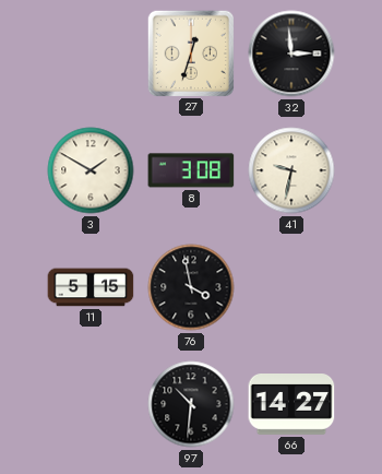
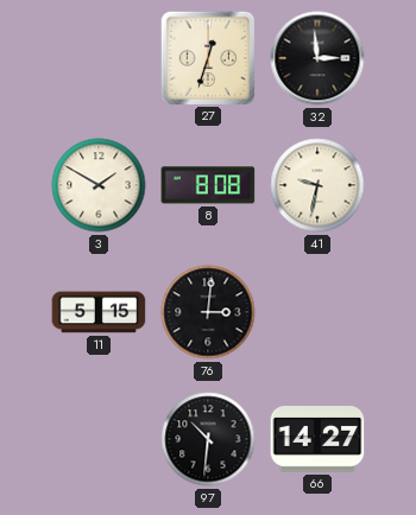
8: 3:08 -> 8:08
76: 3:58 -> 3:01
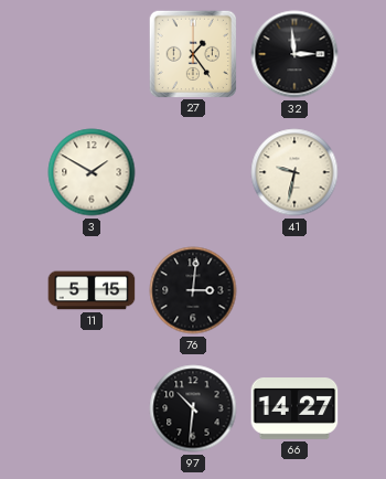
27: 12:33 -> 1:24
8: 8:08 -> none
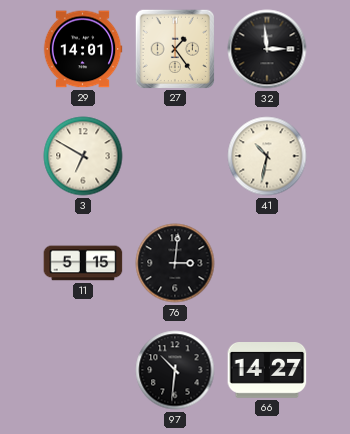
29: none -> 14:01
3: 1:50 -> 6:50
41: 9:32 -> 10:32
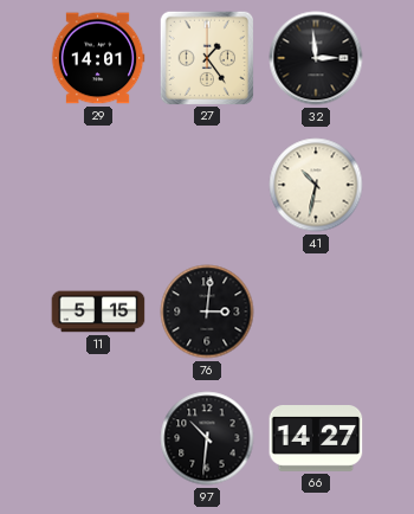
3: 6:50 -> none
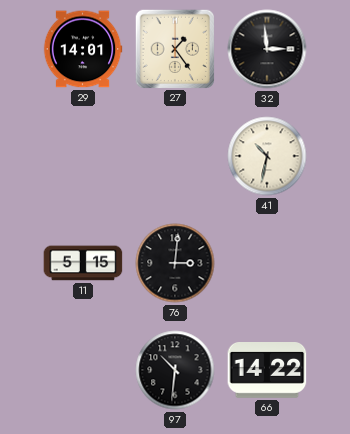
66: 14:27 -> 14:22
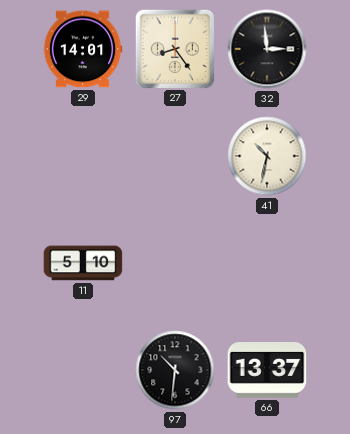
27: 1:24 -> 8:24
11: 5:15 -> 5:10
76: 3:01 -> none
66: 14:22 -> 13:37
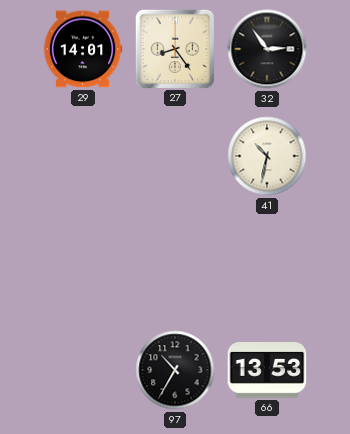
32: 2:59 -> 2:54
11: 5:10 -> none
97: 10:31 -> 10:35
66: 13:37 -> 13:53
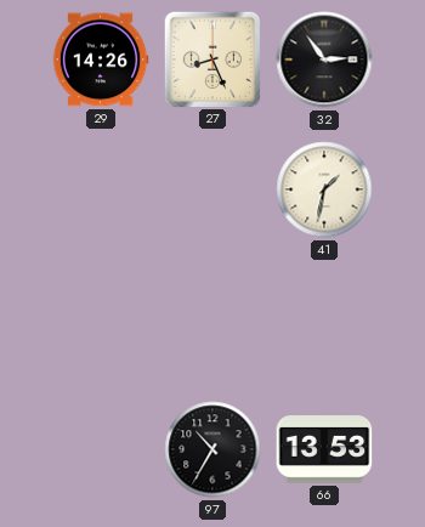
29: 14:01 -> 14:26
27: 8:24 -> 8:26
41: 10:32 -> 1:32
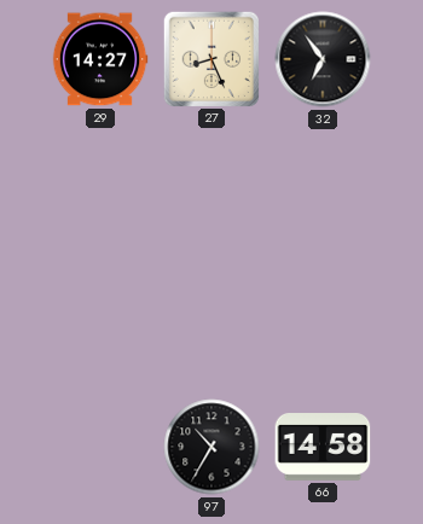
29: 14:26 -> 14:27
32: 2:54 -> 6:54
41: 1:32 -> none
66: 13:53 -> 14:58
